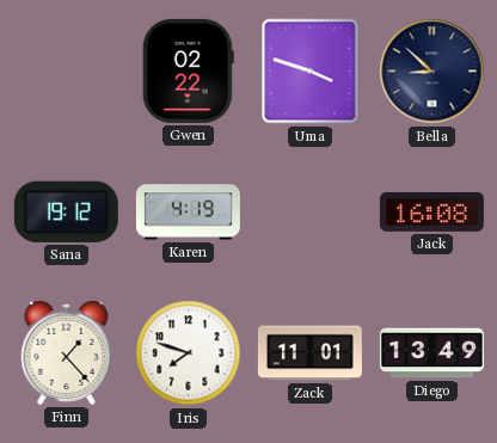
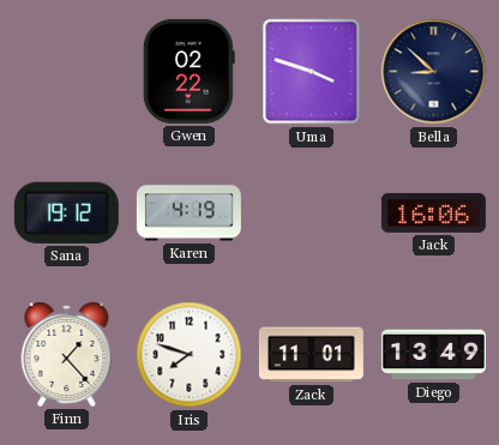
Jack: 16:08 -> 16:06
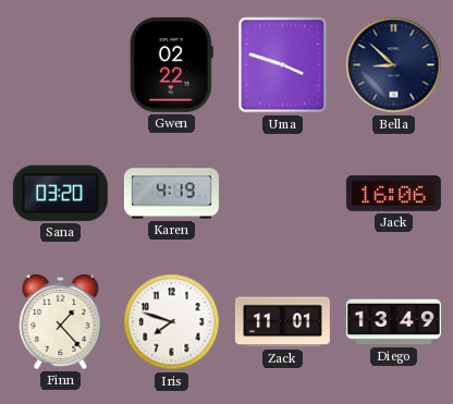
Sana: 19:12 -> 03:20
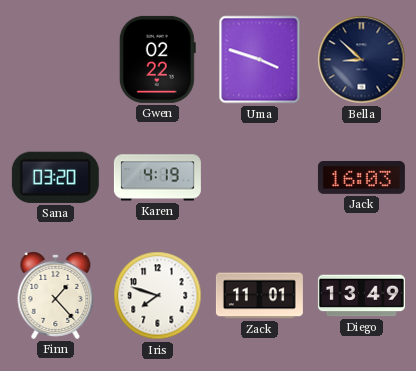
Jack: 16:06 -> 16:03
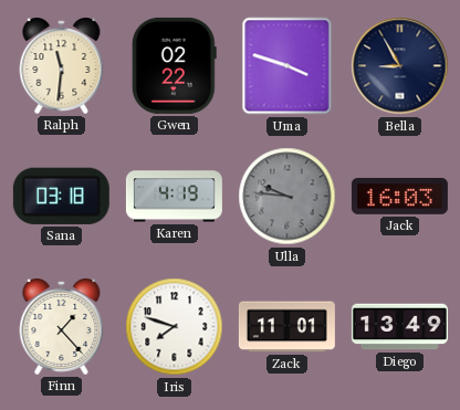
Ralph: none -> 11:31
Bella: 8:52 -> 8:55
Sana: 03:20 -> 03:18
Ulla: none -> 9:46
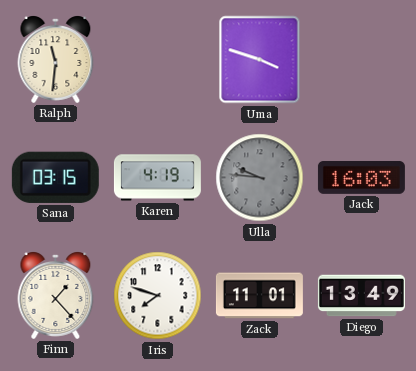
Gwen: 02:22 -> none
Bella: 8:55 -> none
Sana: 03:18 -> 03:15
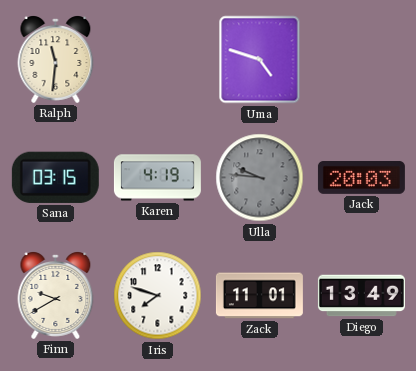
Uma: 3:48 -> 4:48
Jack: 16:03 -> 20:03
Finn: 1:23 -> 9:40
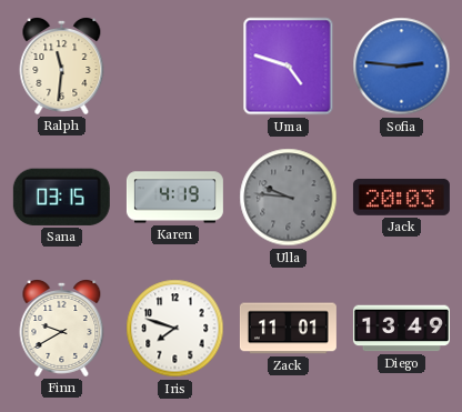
Sofia: none -> 2:46
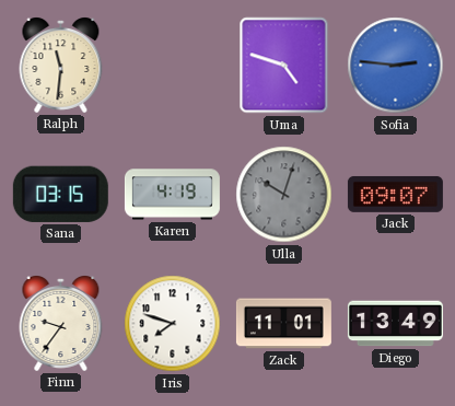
Ulla: 9:46 -> 10:03
Jack: 20:03 -> 09:07
Finn: 9:40 -> 9:36
